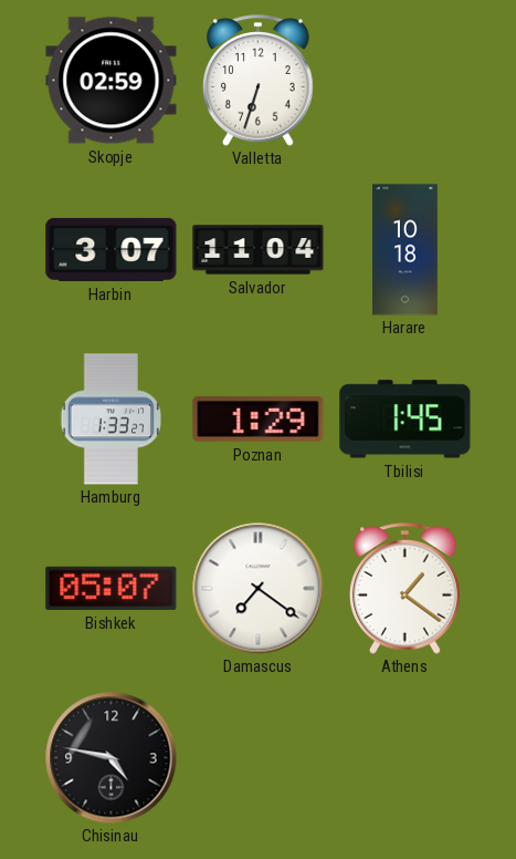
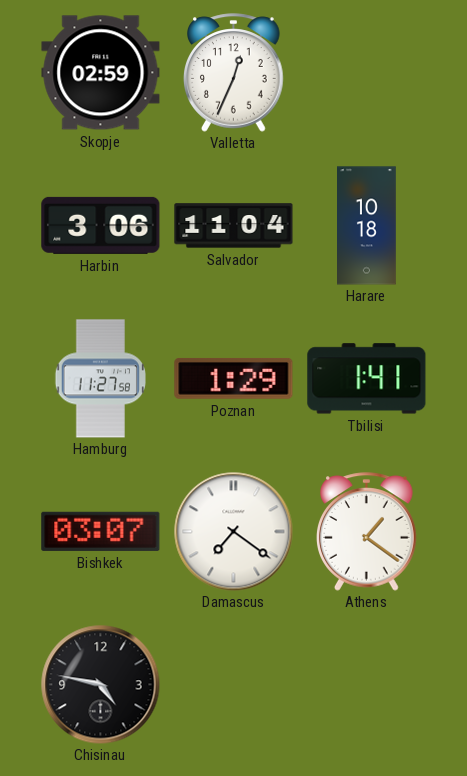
Valletta: 6:33 -> 12:34
Harbin: 3:07 -> 3:06
Hamburg: 1:33 -> 11:27
Tbilisi: 1:45 -> 1:41
Bishkek: 05:07 -> 03:07
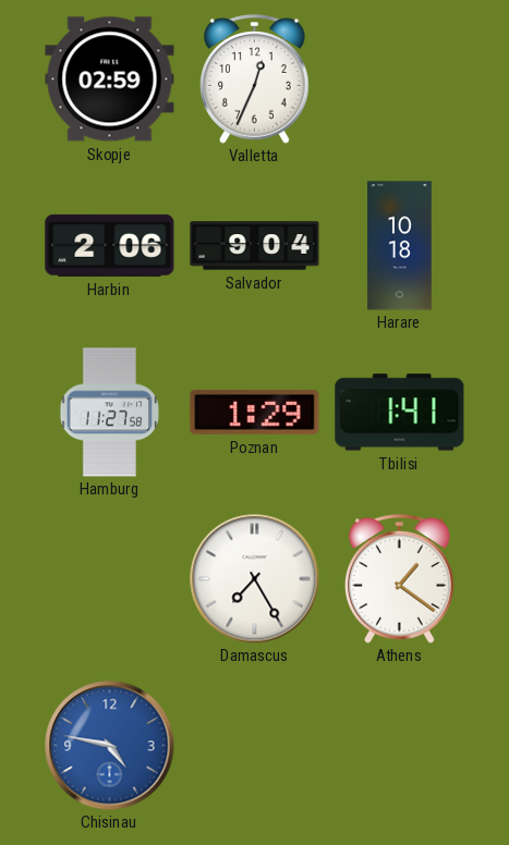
Harbin: 3:06 -> 2:06
Salvador: 11:04 -> 9:04
Bishkek: 03:07 -> none
Damascus: 7:21 -> 7:25
Chisinau dial: black -> blue
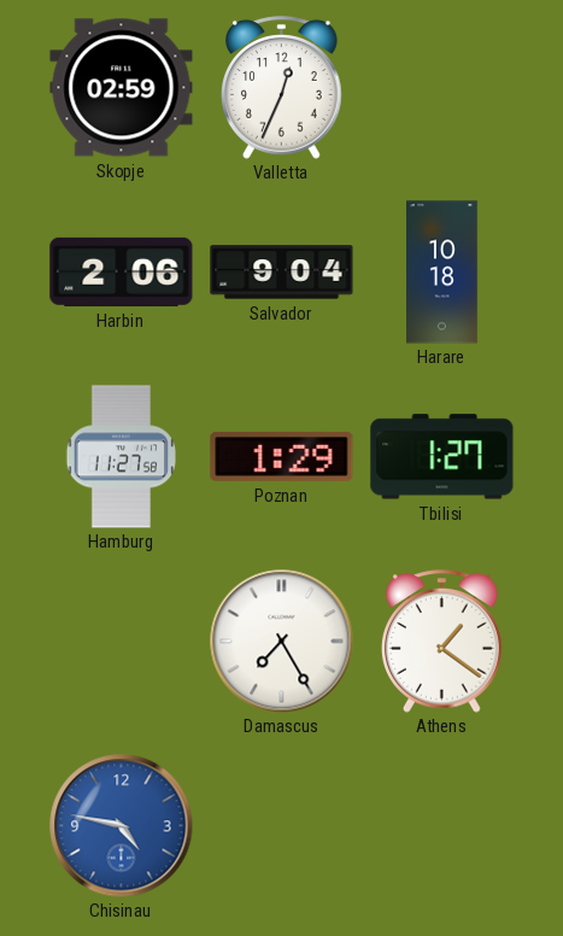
Tbilisi: 1:41 -> 1:27
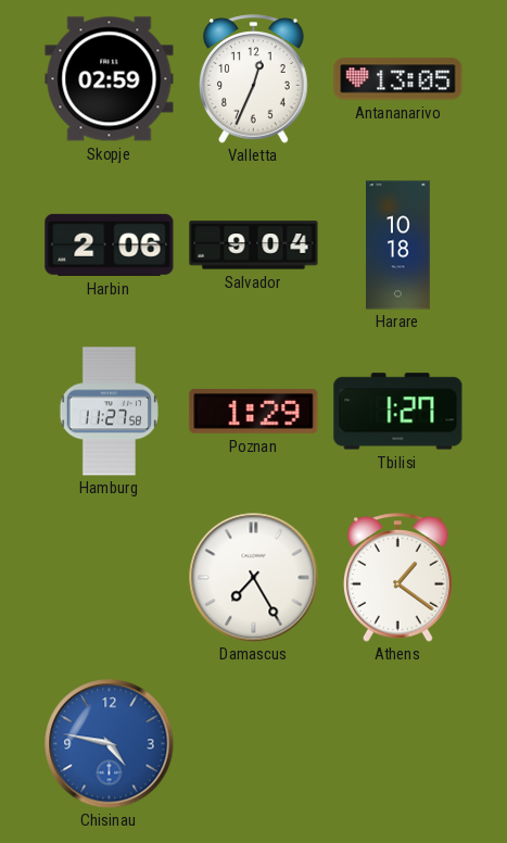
Antananarivo: none -> 13:05
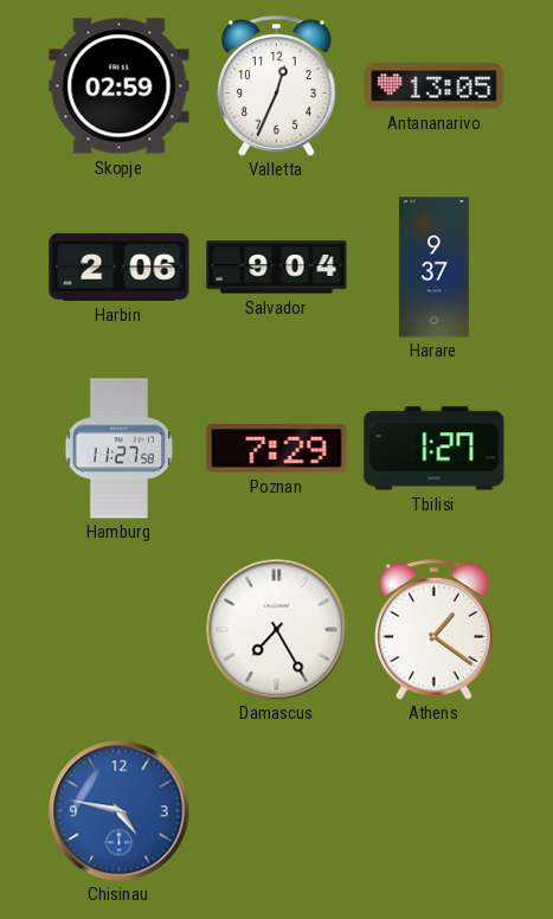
Harare: 10:18 -> 9:37
Poznan: 1:29 -> 7:29
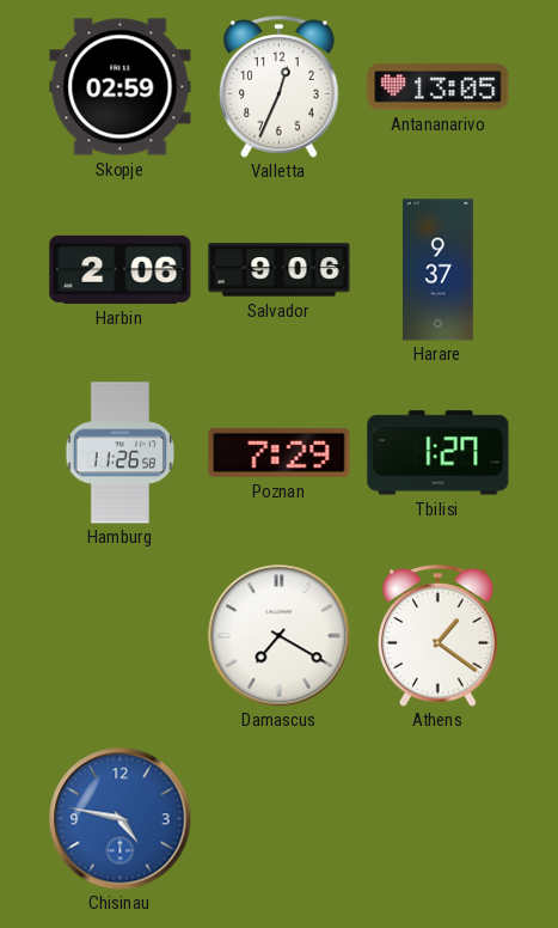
Salvador: 9:04 -> 9:06
Hamburg: 11:27 -> 11:26
Damascus: 7:25 -> 7:20
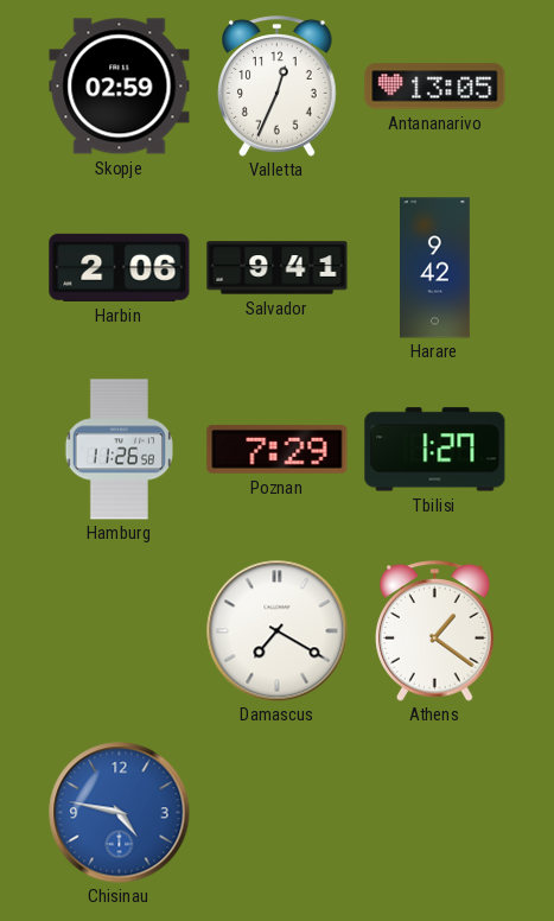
Salvador: 9:06 -> 9:41
Harare: 9:37 -> 9:42
